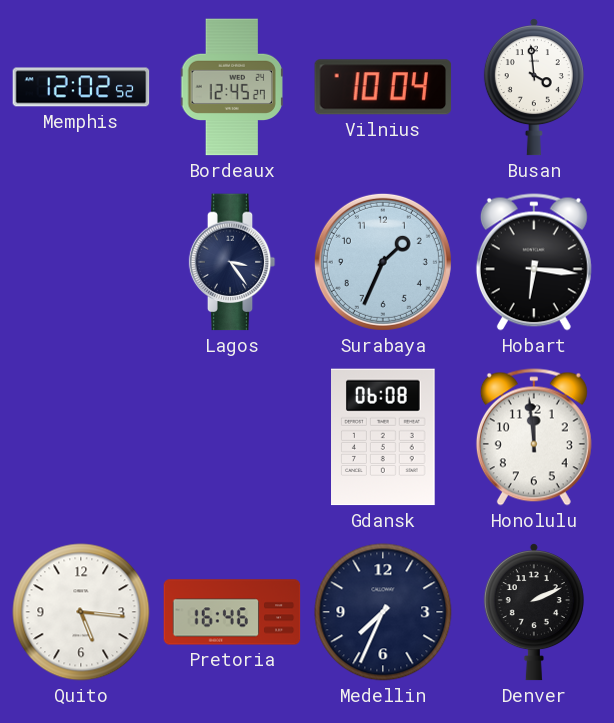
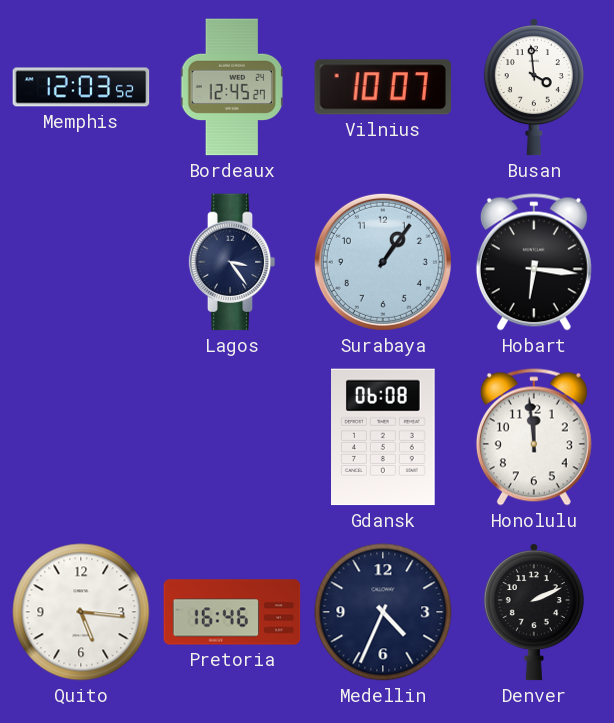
Memphis: 12:02 -> 12:03
Vilnius: 10:04 -> 10:07
Surabaya: 1:34 -> 1:06
Medellin: 7:34 -> 4:34
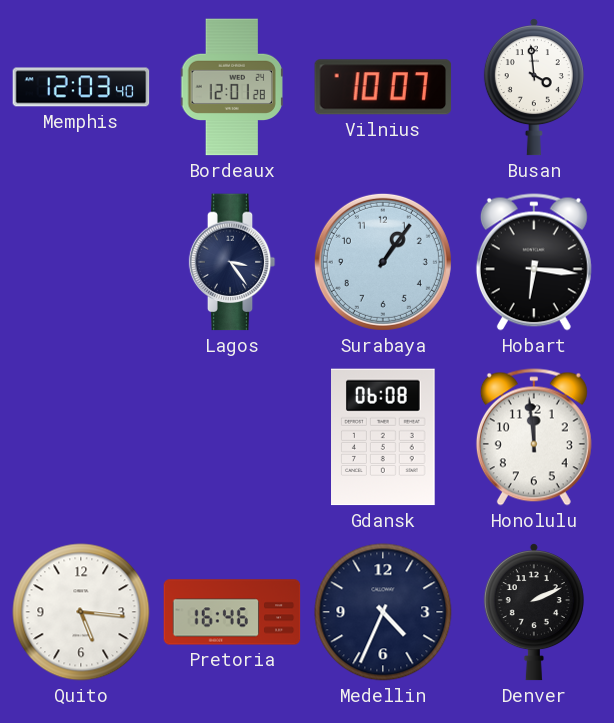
Memphis: 12:03:52 -> 12:03:40
Bordeaux: 12:45 -> 12:01
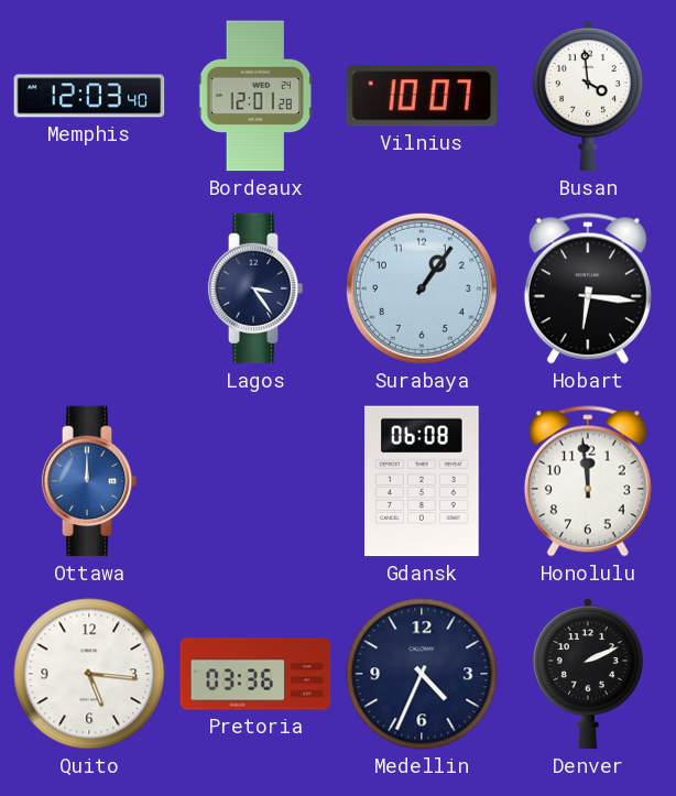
Ottawa: none -> 12:00
Pretoria: 16:46 -> 03:36
